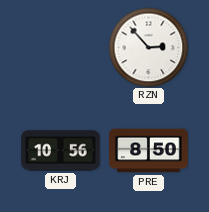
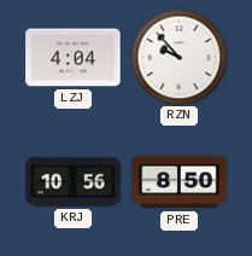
LZJ: none -> 4:04
RZN: 2:53 -> 9:53
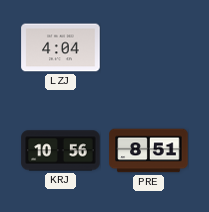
RZN: 9:53 -> none
PRE: 8:50 -> 8:51
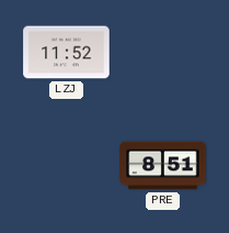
LZJ: 4:04 -> 11:52
KRJ: 10:56 -> none
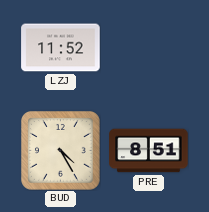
BUD: none -> 4:25
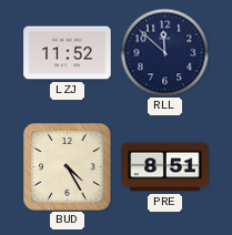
RLL: none -> 11:52
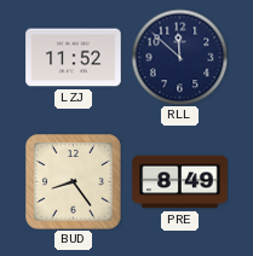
BUD: 4:25 -> 8:24
PRE: 8:51 -> 8:49
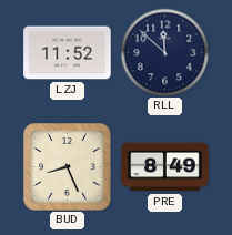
BUD: 8:24 -> 8:26
